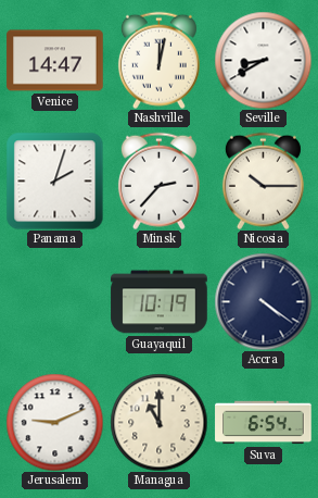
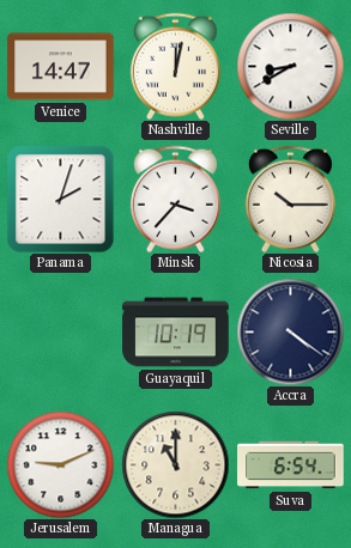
Minsk: 2:37 -> 3:37
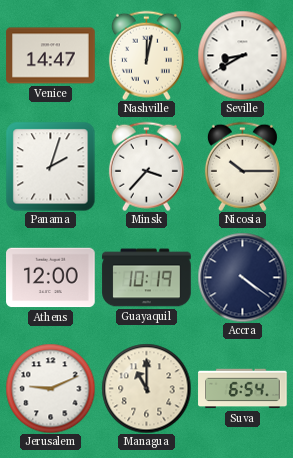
Athens: none -> 12:00
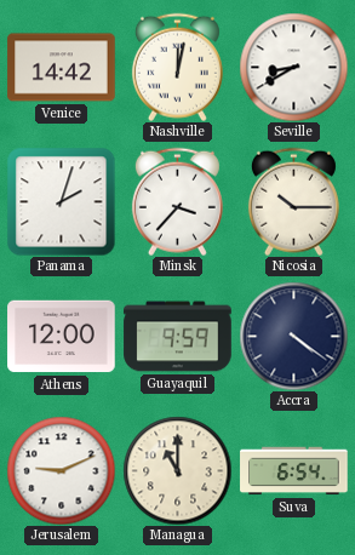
Venice: 14:47 -> 14:42
Guayaquil: 10:19 -> 9:59
